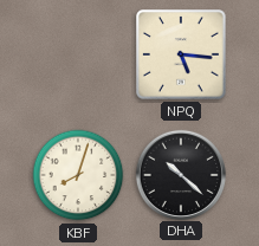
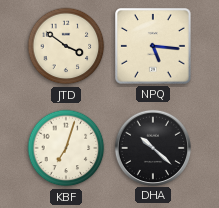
JTD: none -> 3:51
KBF: 8:03 -> 7:03
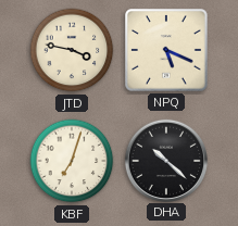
JTD: 3:51 -> 3:47
NPQ: 5:16 -> 5:19
